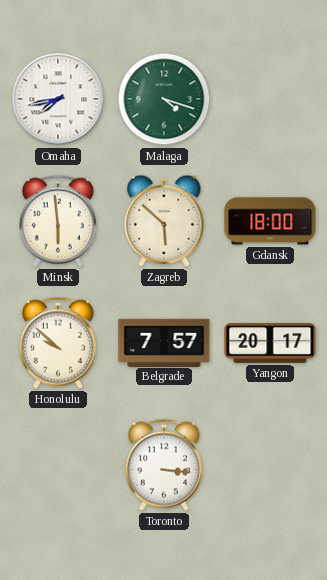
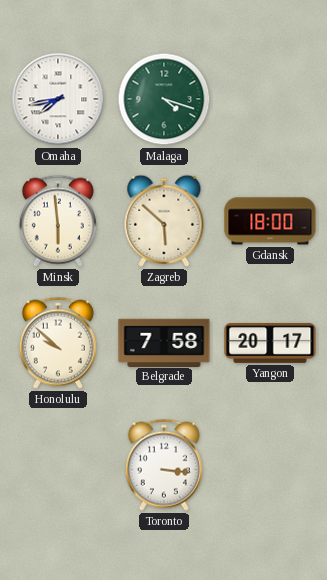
Belgrade: 7:57 -> 7:58
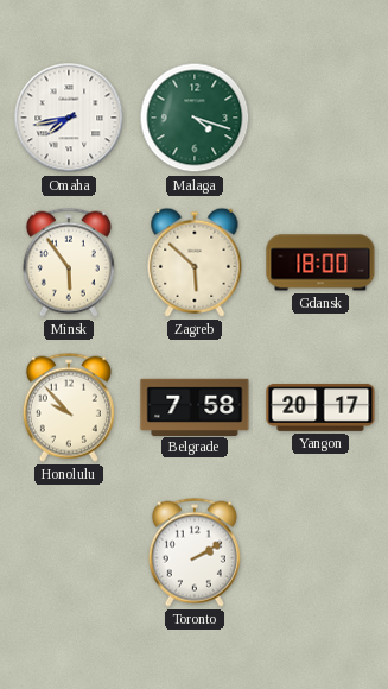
Minsk: 5:59 -> 5:54
Honolulu: 9:52 -> 9:53
Toronto: 3:16 -> 2:10
